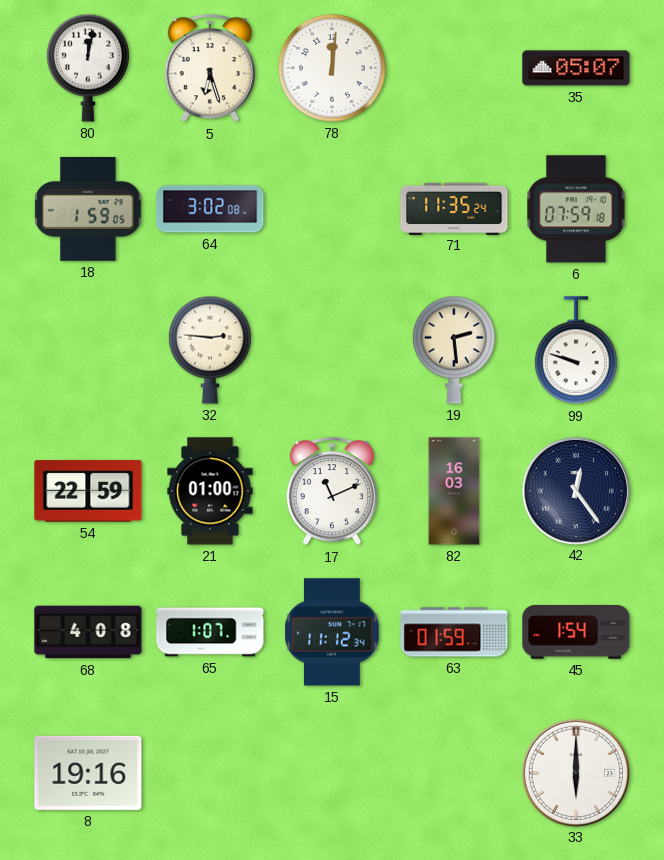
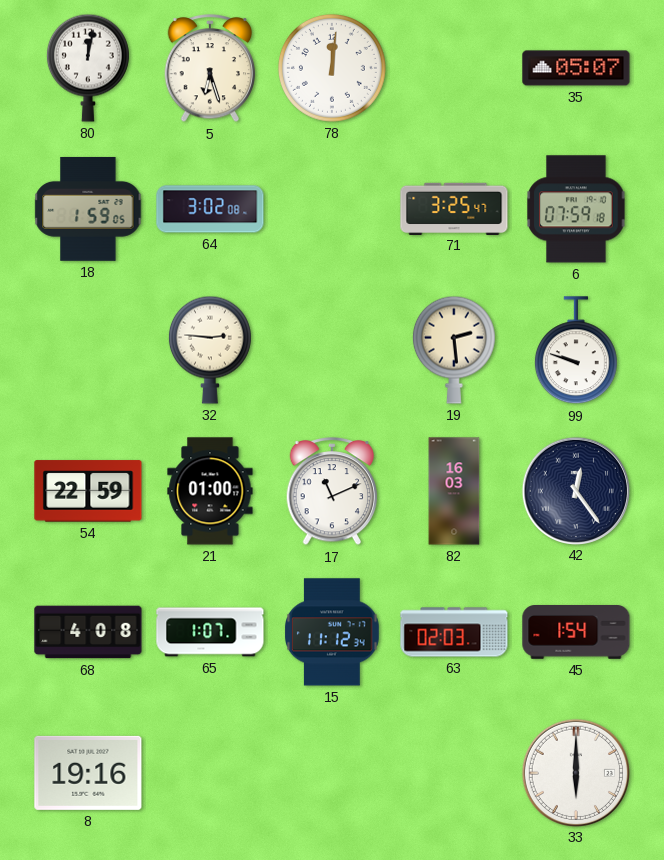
71: 11:35 -> 3:25
63: 01:59 -> 02:03
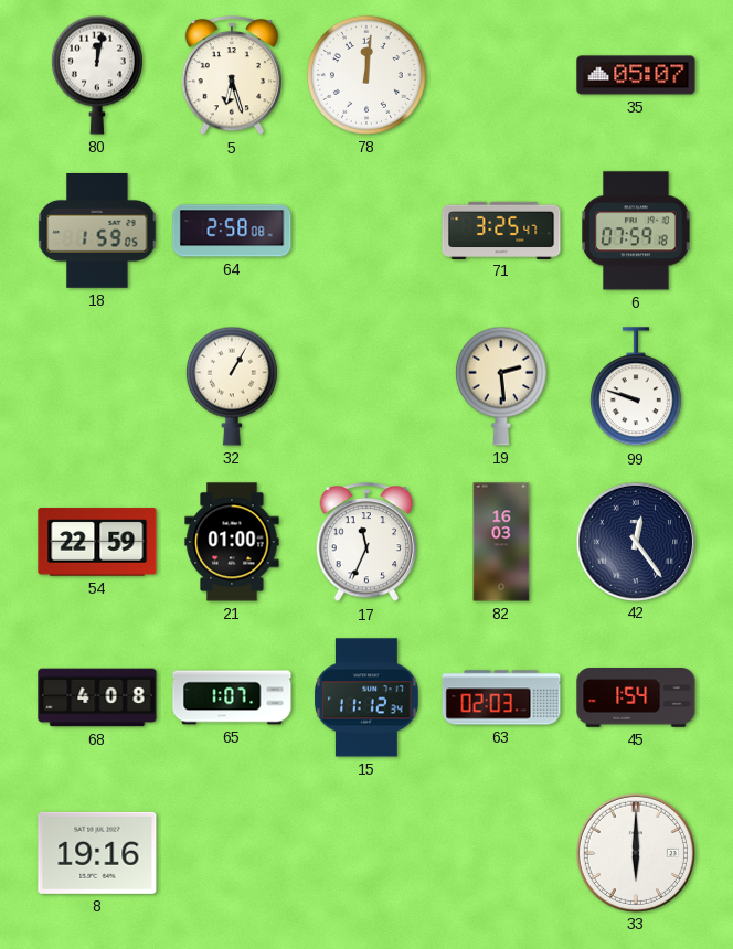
64: 3:02 -> 2:58
32: 2:46 -> 1:05
17: 11:11 -> 11:34
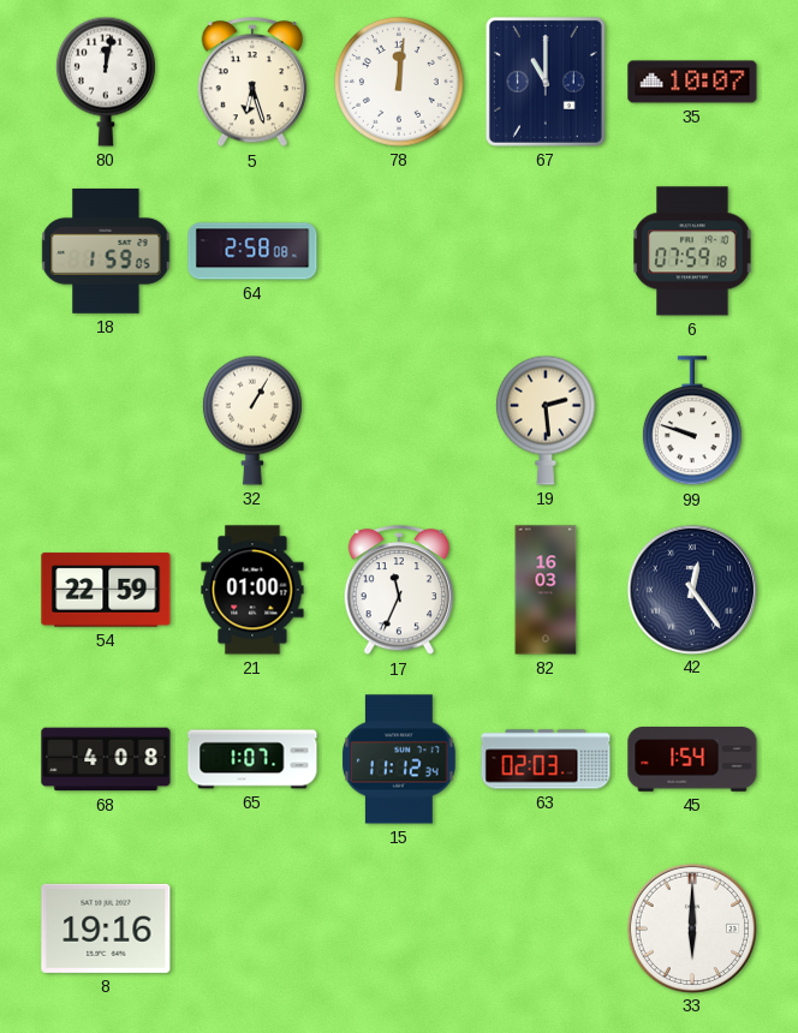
67: none -> 11:00
35: 05:07 -> 10:07
71: 3:25 -> none
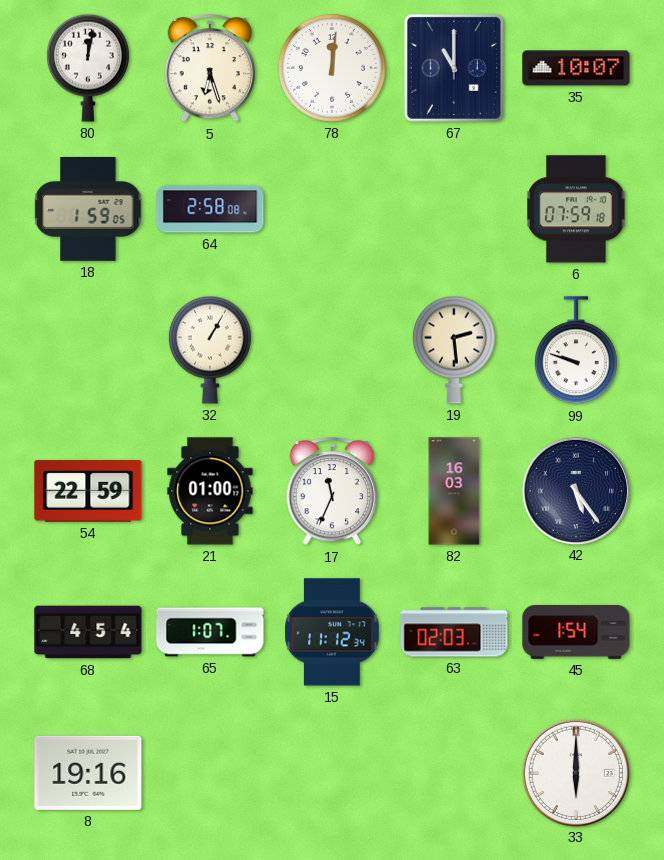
42: 12:24 -> 5:24
68: 4:08 -> 4:54
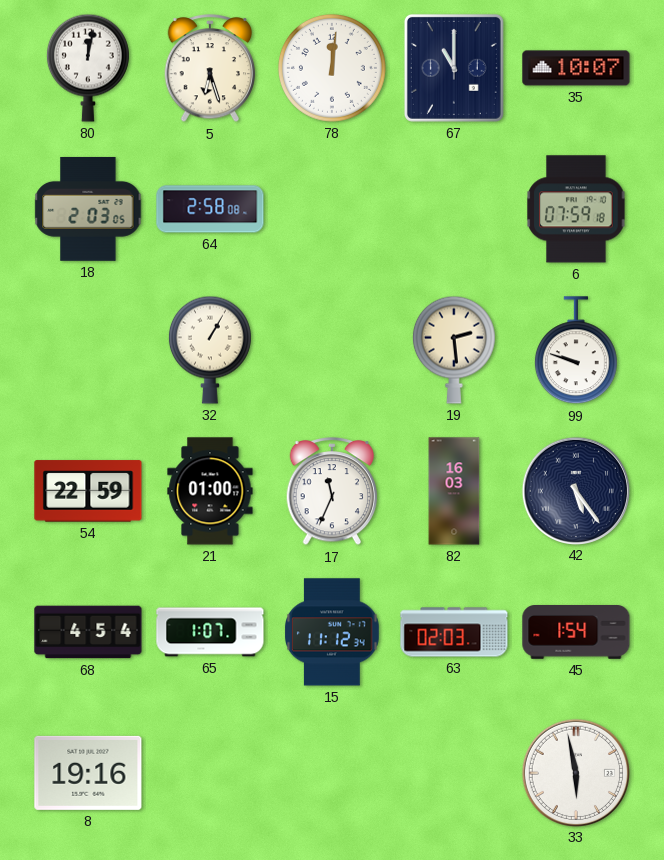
18: 1:59 -> 2:03
33: 6:00 -> 5:58
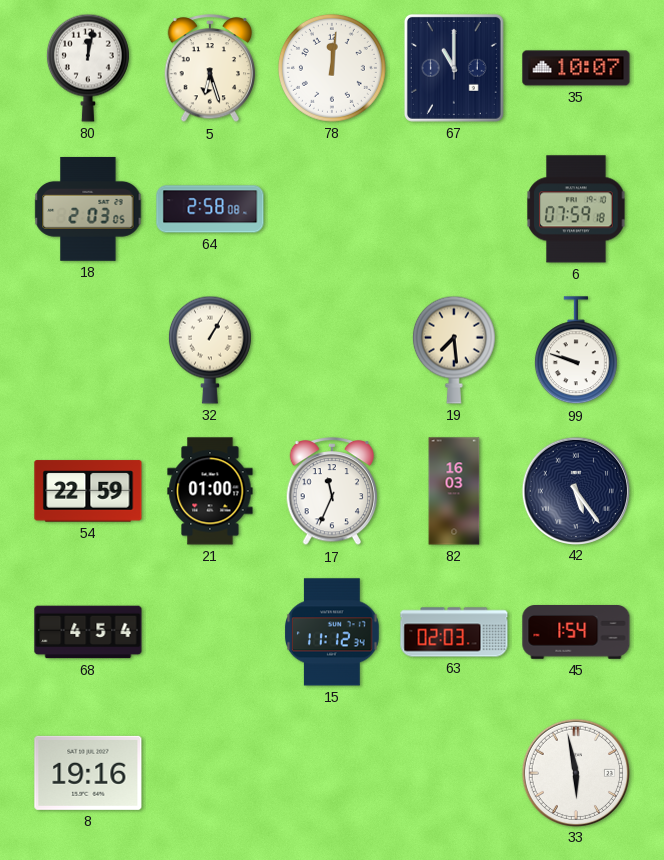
19: 2:29 -> 7:29
65: 1:07 -> none
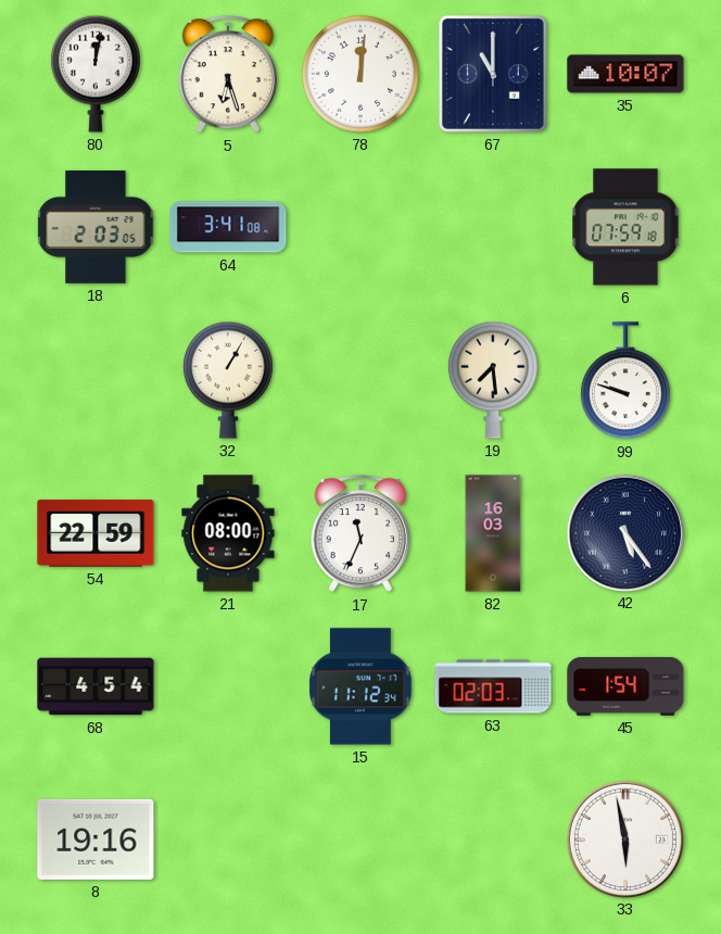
64: 2:58 -> 3:41
21: 01:00 -> 08:00
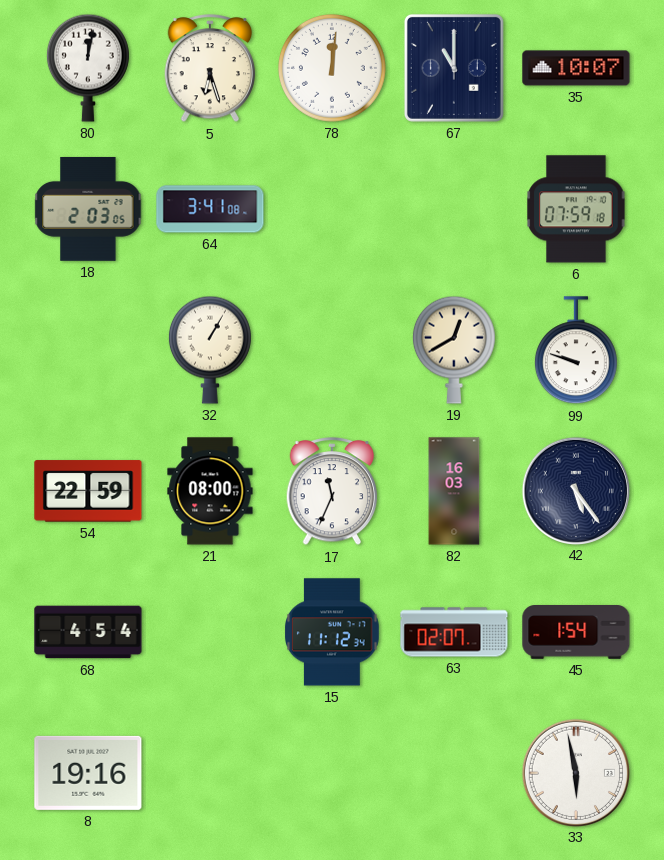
19: 7:29 -> 12:40
63: 02:03 -> 02:07
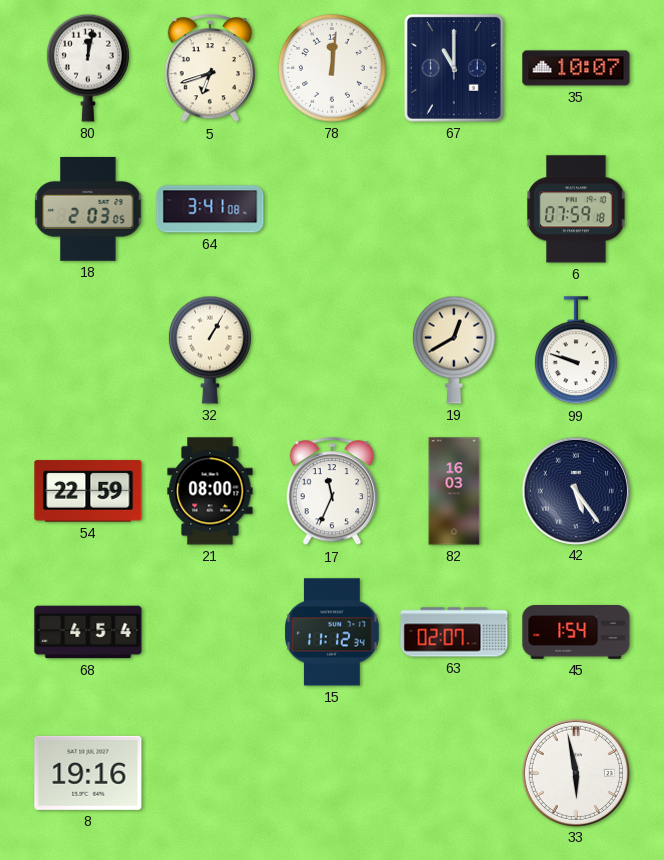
5: 6:27 -> 6:42
